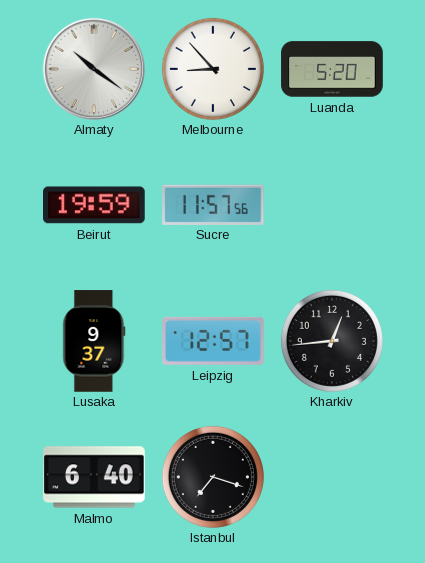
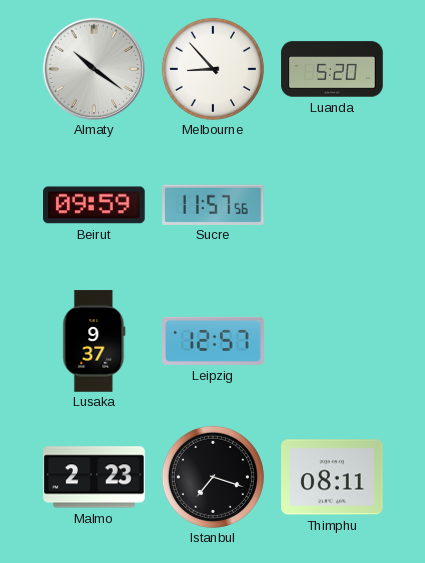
Beirut: 19:59 -> 09:59
Kharkiv: 12:44 -> none
Malmo: 6:40 -> 2:23
Thimphu: none -> 08:11
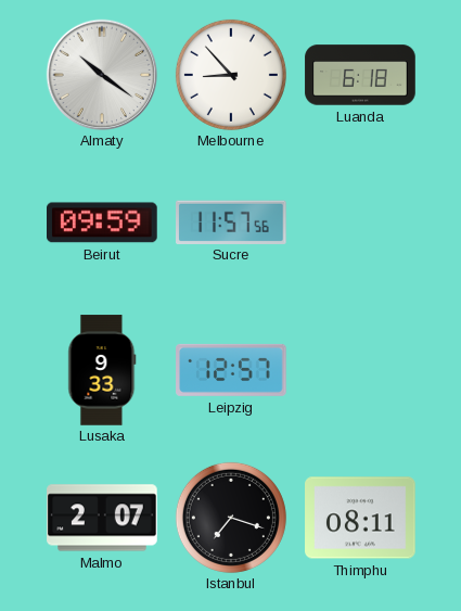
Luanda: 5:20 -> 6:18
Lusaka: 9:37 -> 9:33
Malmo: 2:23 -> 2:07
